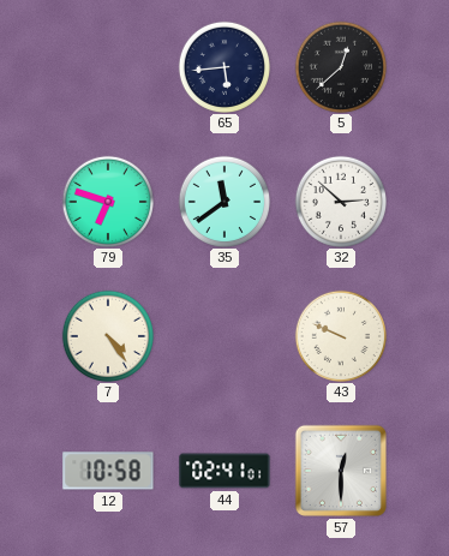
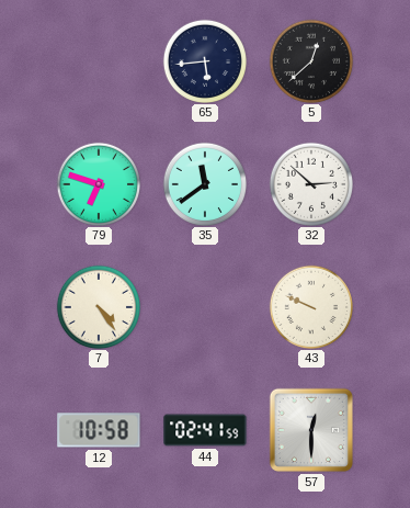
44: 02:41:01 -> 02:41:59
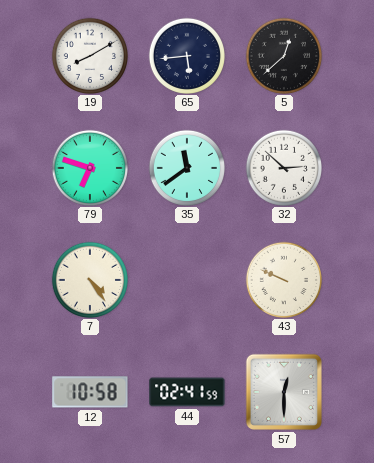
19: none -> 8:10
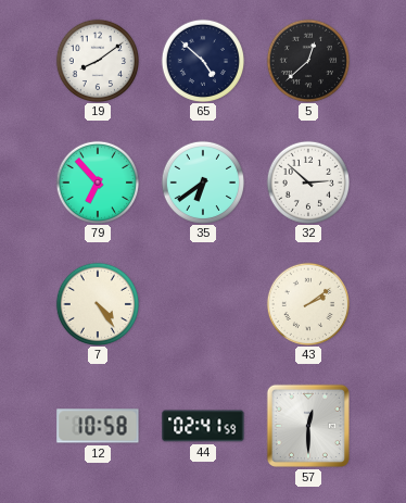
19: 8:10 -> 8:09
65: 5:44 -> 4:52
79: 6:48 -> 6:53
35: 11:39 -> 6:39
43: 9:49 -> 2:09
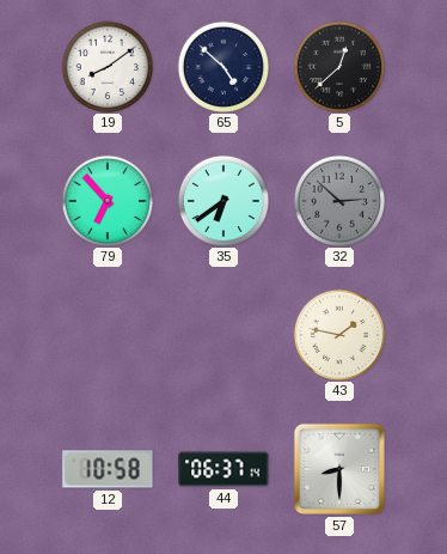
32 dial: white -> grey
7: 4:24 -> none
43: 2:09 -> 1:47
44: 02:41 -> 06:37
57: 12:30 -> 8:30
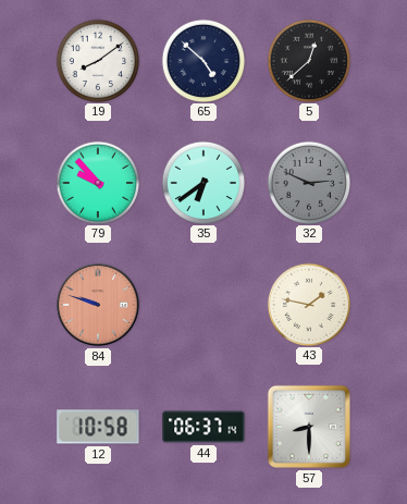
79: 6:53 -> 9:53
32: 2:52 -> 2:49
84: none -> 9:48
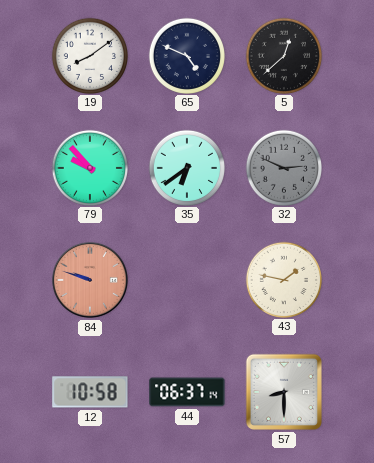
65: 4:52 -> 4:49
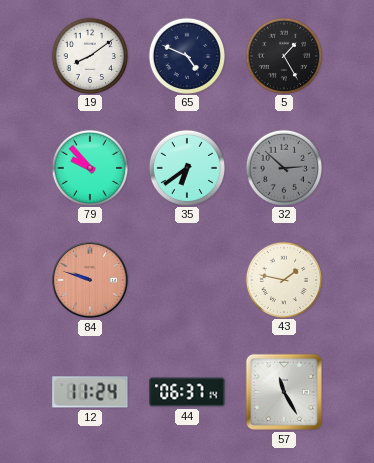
5: 12:38 -> 1:25
32: 2:49 -> 2:52
12: 10:58 -> 11:24
57: 8:30 -> 11:25
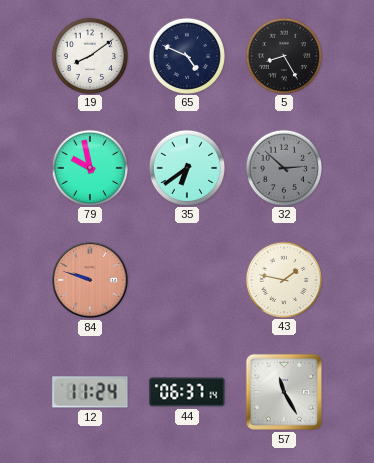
5: 1:25 -> 8:25
79: 9:53 -> 9:58
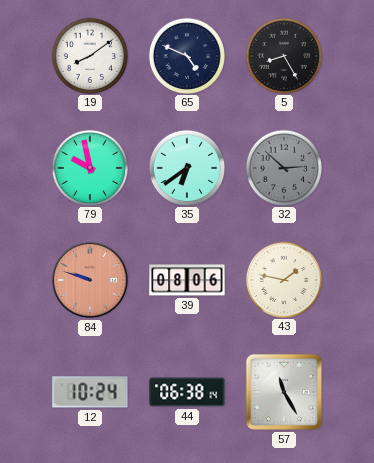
39: none -> 08:06
12: 11:24 -> 10:24
44: 06:37 -> 06:38
